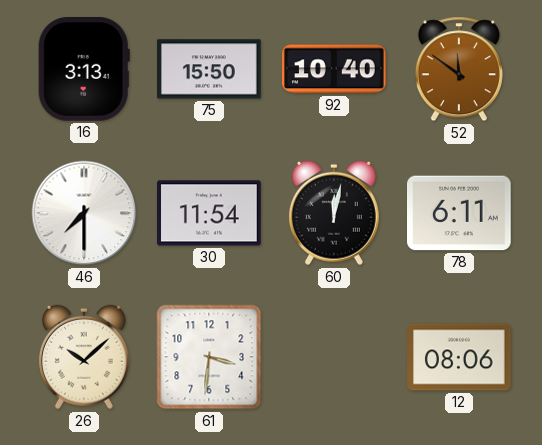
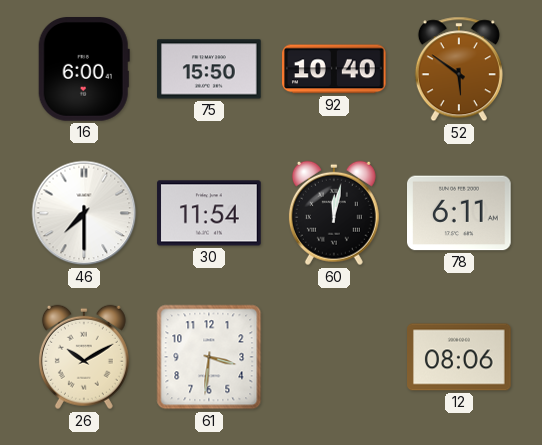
16: 3:13 -> 6:00
52: 11:51 -> 5:51
26: 10:08 -> 10:10
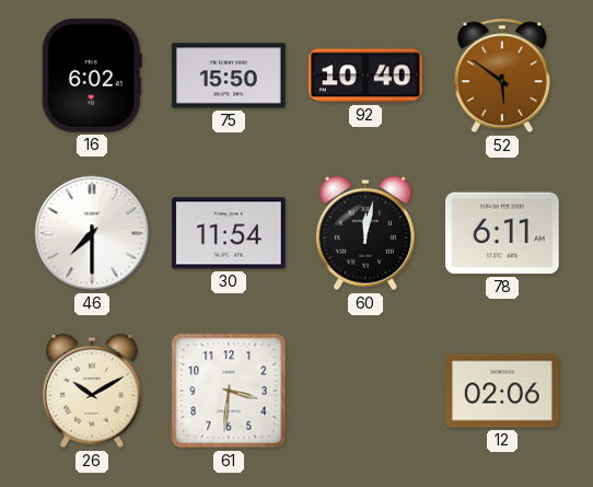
16: 6:00 -> 6:02
12: 08:06 -> 02:06
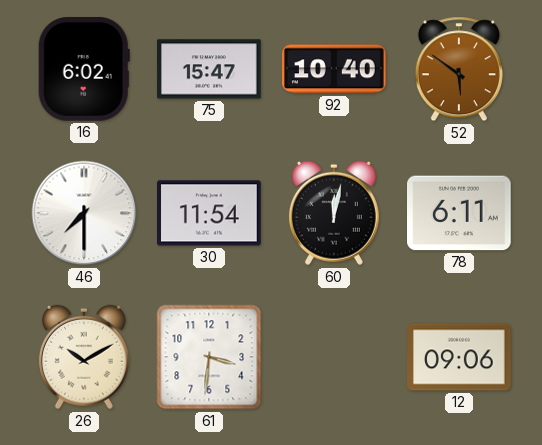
75: 15:50 -> 15:47
12: 02:06 -> 09:06
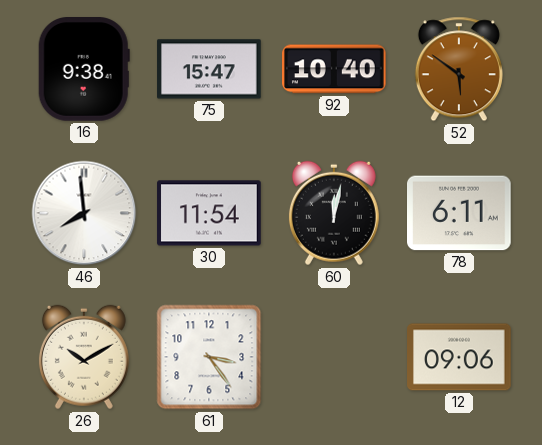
16: 6:02 -> 9:38
46: 7:30 -> 7:59
61: 3:31 -> 3:24
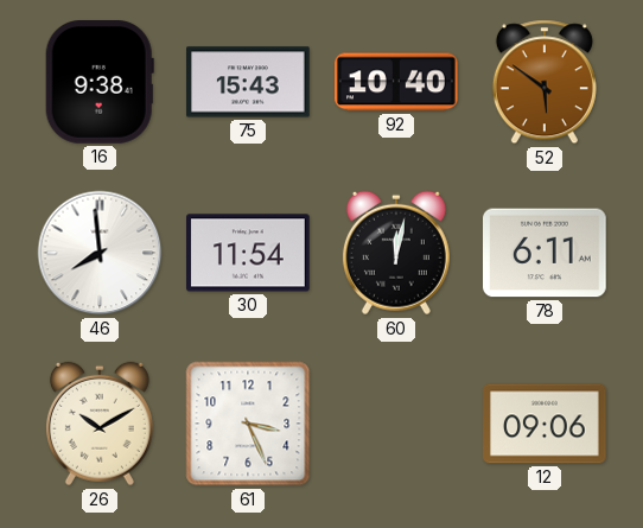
75: 15:47 -> 15:43
61: 3:24 -> 3:26
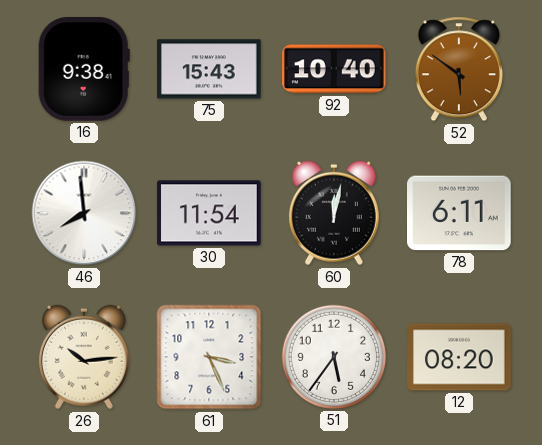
26: 10:10 -> 10:14
51: none -> 5:36
12: 09:06 -> 08:20
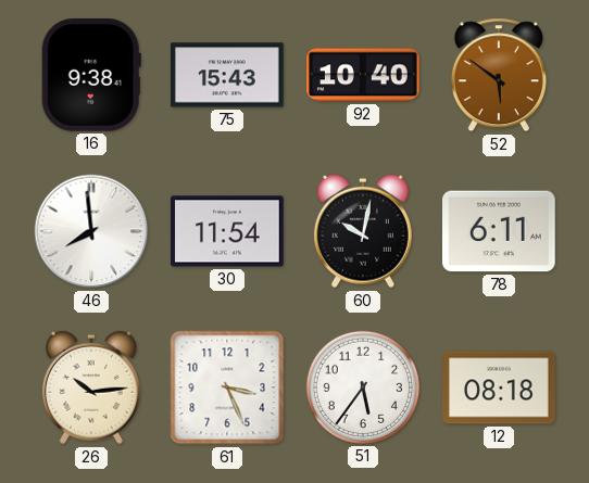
60: 12:02 -> 10:02
12: 08:20 -> 08:18
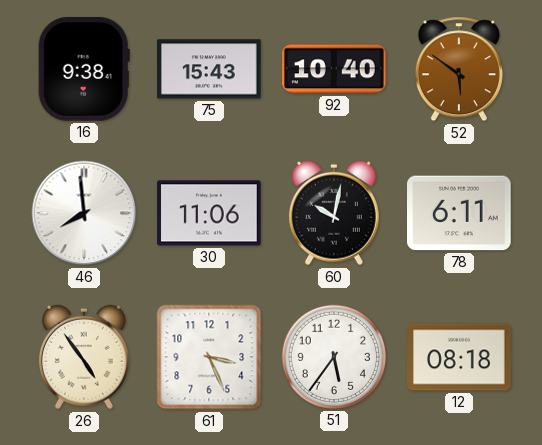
30: 11:54 -> 11:06
26: 10:14 -> 4:54
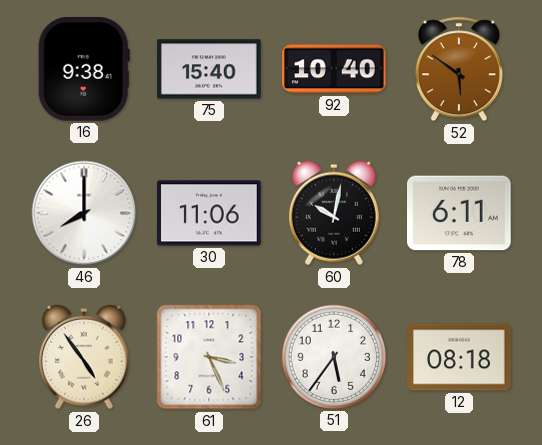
75: 15:43 -> 15:40
46: 7:59 -> 8:00
